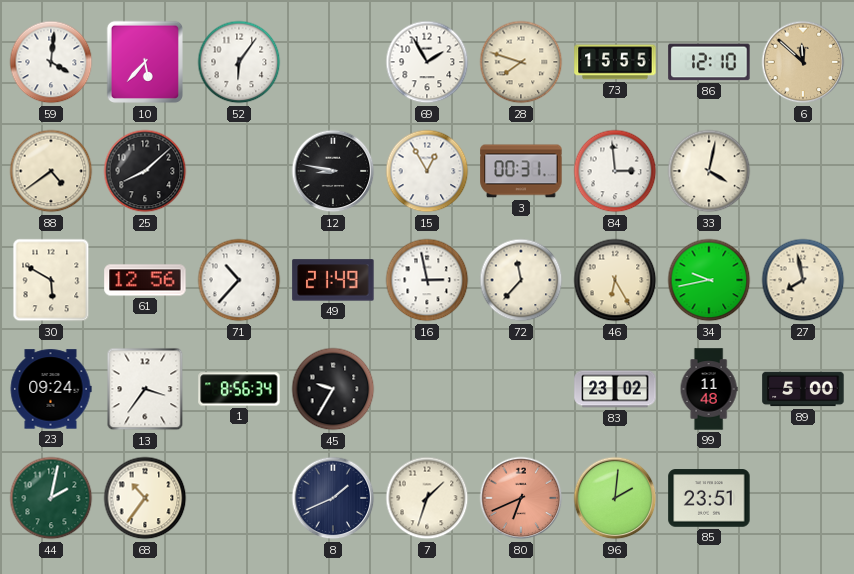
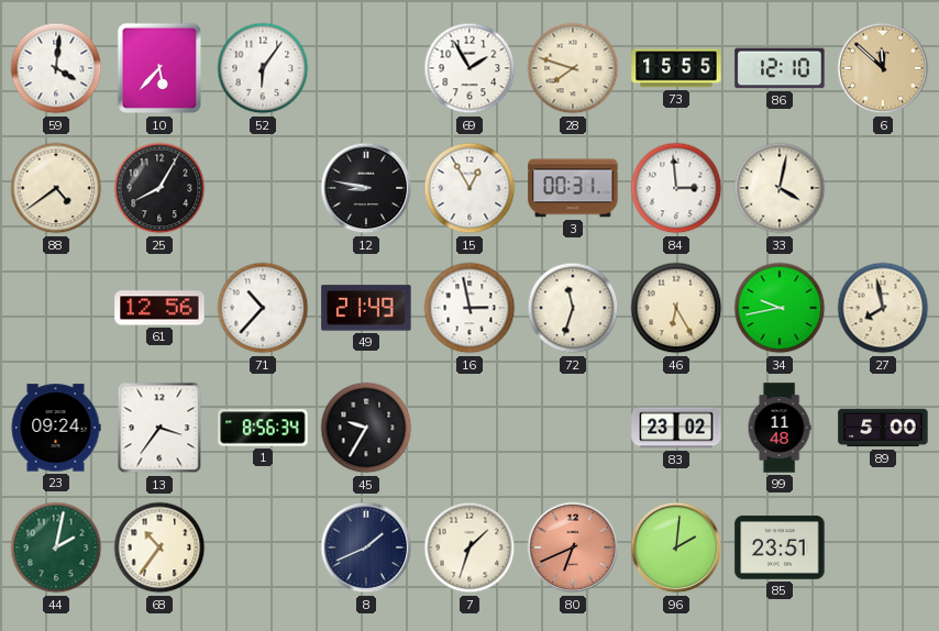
25: 8:08 -> 8:05
30: 5:50 -> none
72: 11:37 -> 11:33
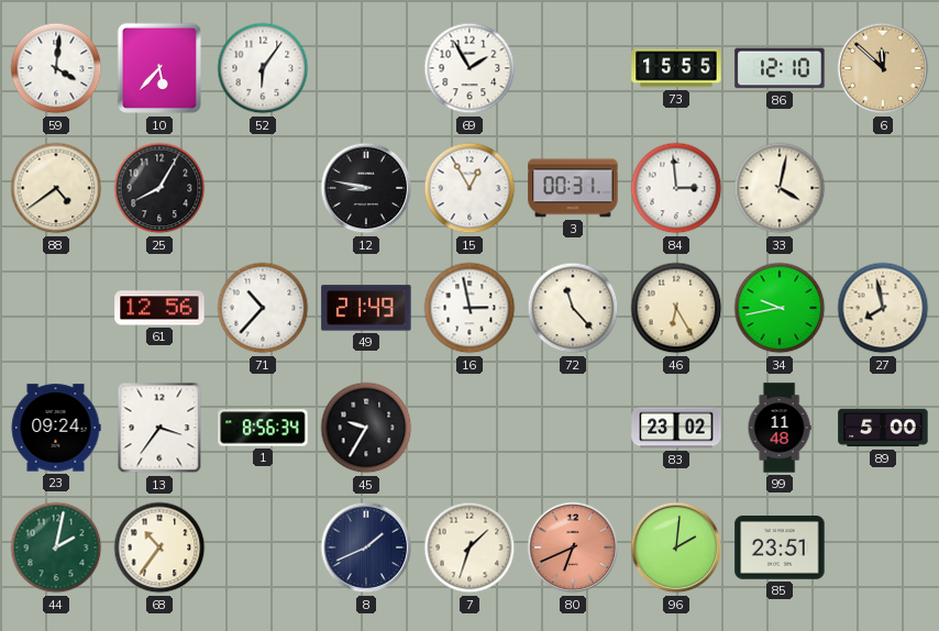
28: 7:48 -> none
72: 11:33 -> 11:23
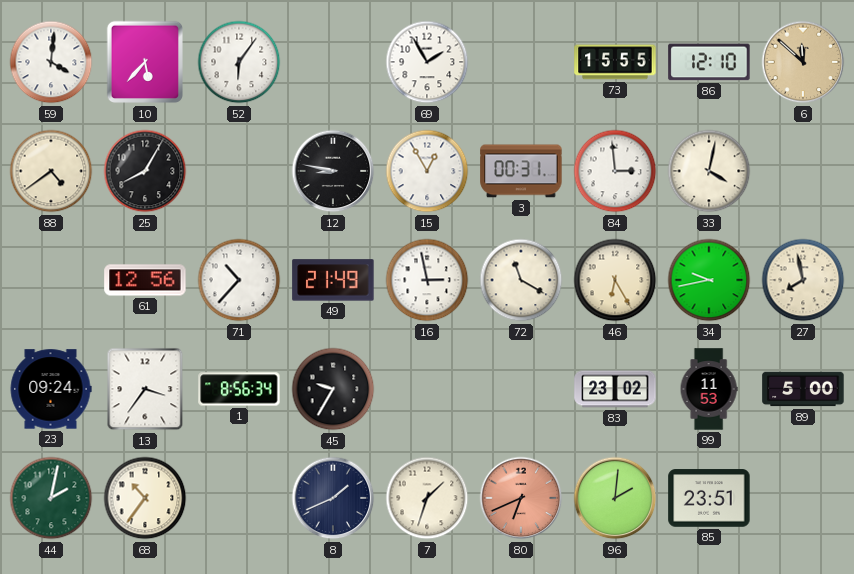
72: 11:23 -> 11:20
99: 11:48 -> 11:53
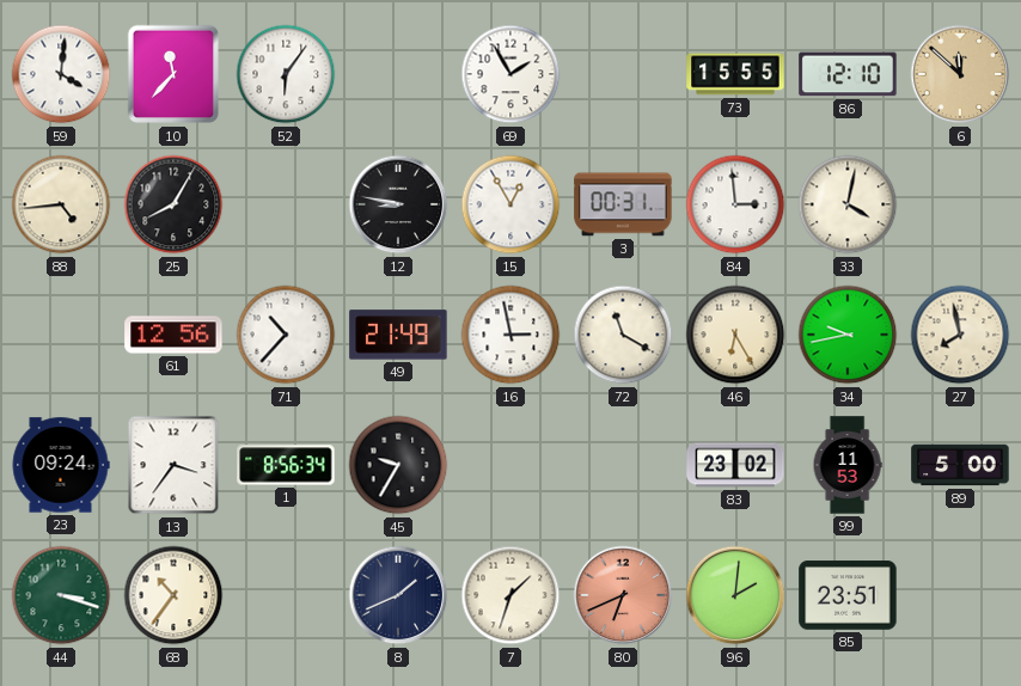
10: 5:37 -> 11:37
88: 4:39 -> 4:44
44: 2:02 -> 3:18
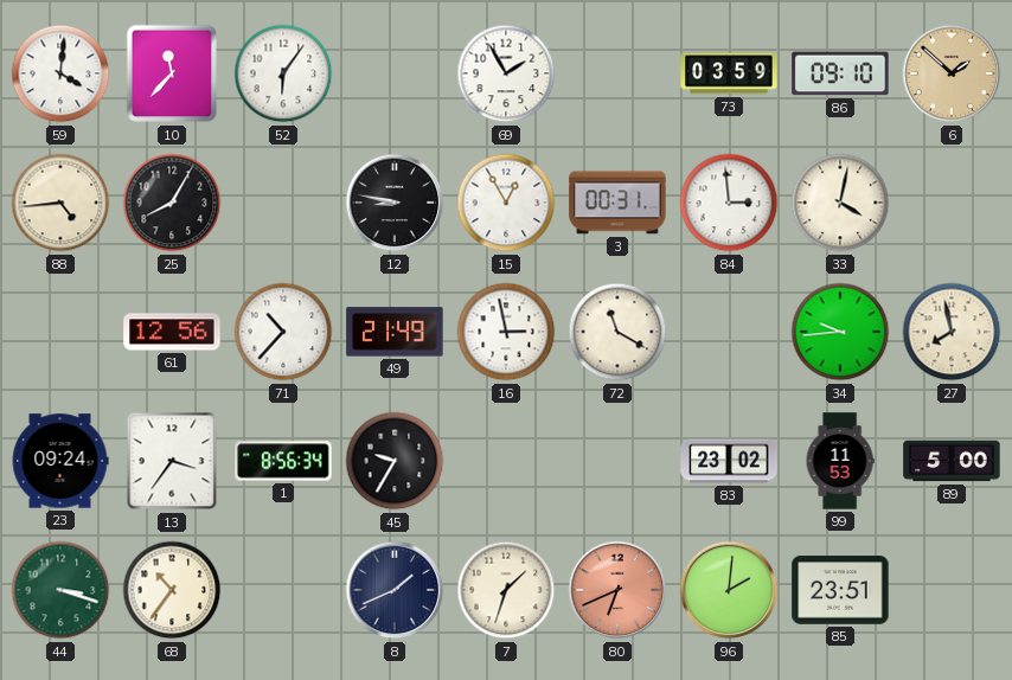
73: 15:55 -> 03:59
86: 12:10 -> 09:10
6: 11:52 -> 1:52
46: 6:25 -> none
34: 9:43 -> 9:44
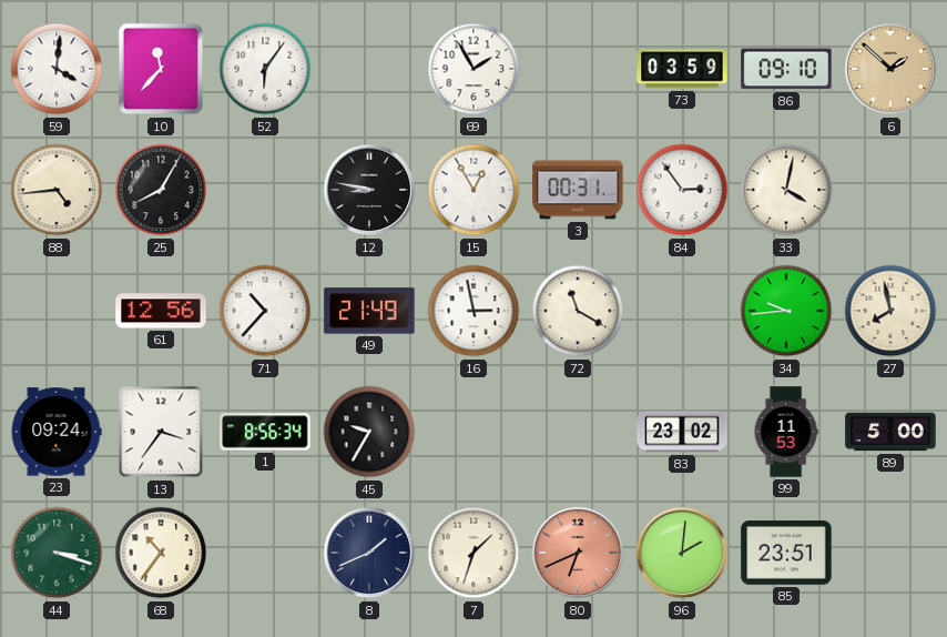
84: 2:59 -> 2:54
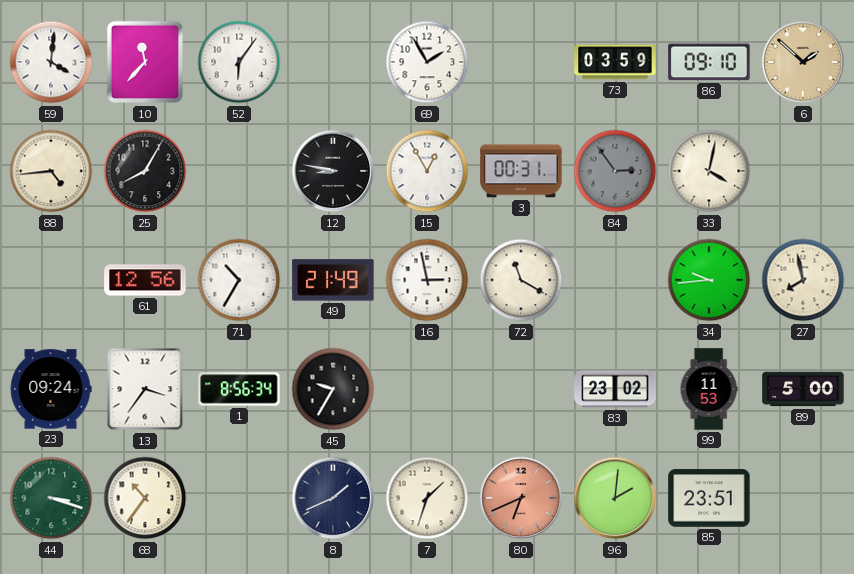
84 dial: white -> grey
71: 10:37 -> 10:35
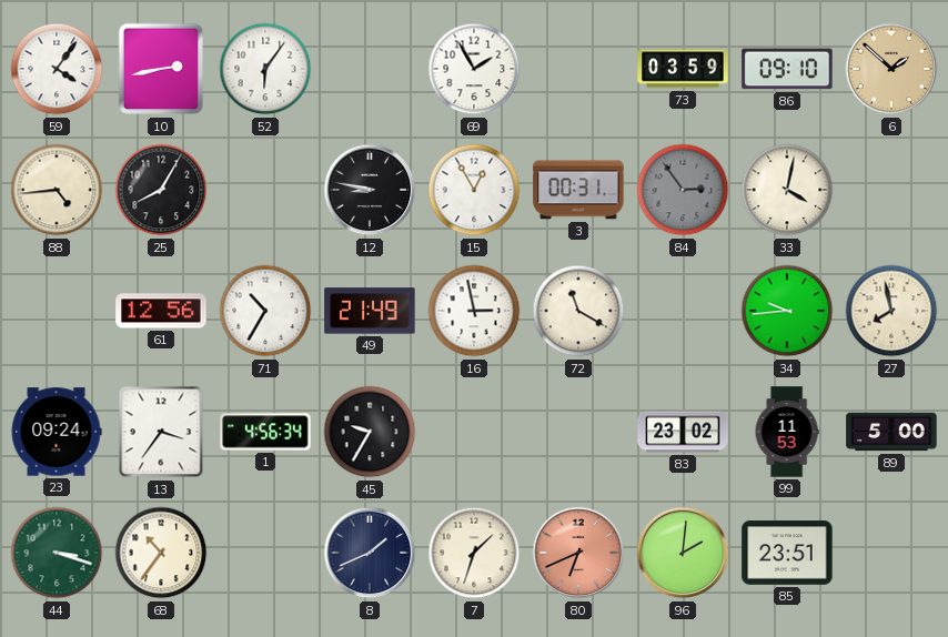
59: 4:01 -> 4:06
10: 11:37 -> 2:43
1: 8:56 -> 4:56
